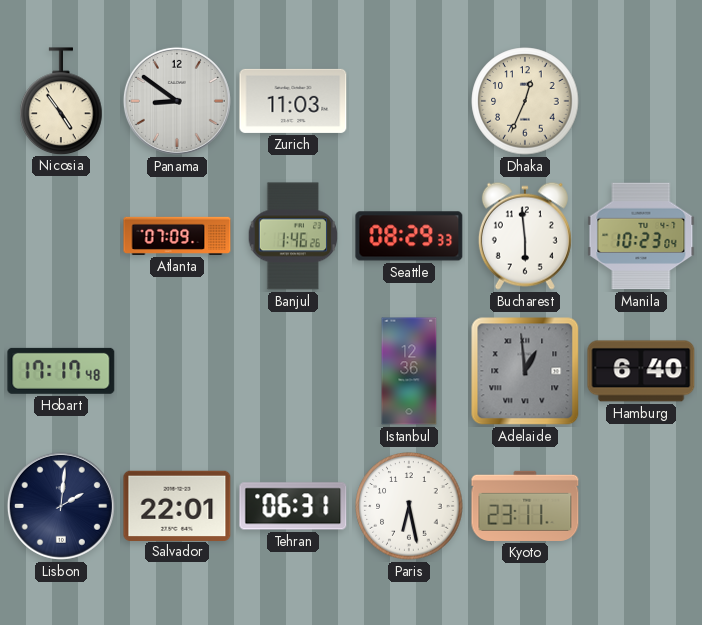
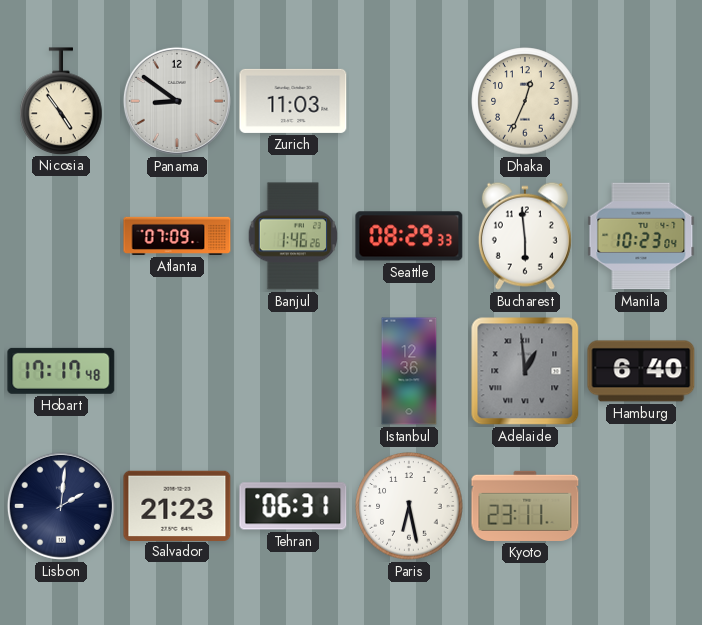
Salvador: 22:01 -> 21:23
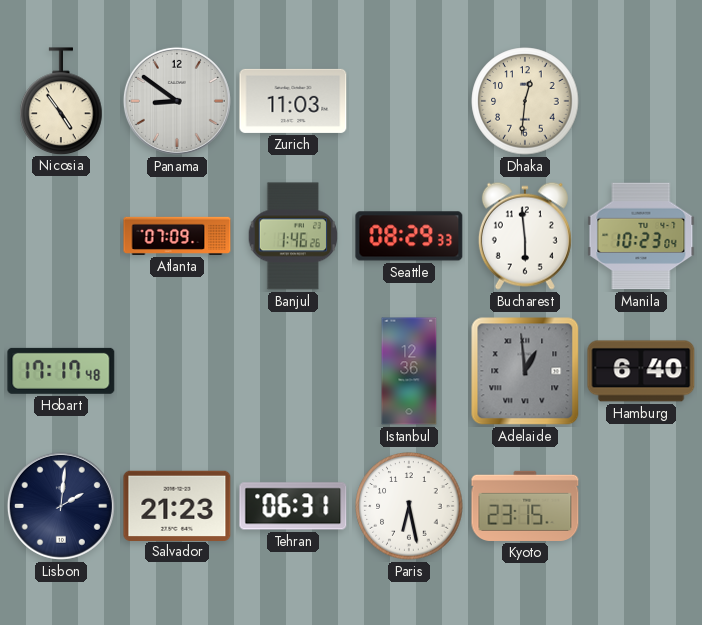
Dhaka: 12:34 -> 12:31
Kyoto: 23:11 -> 23:15
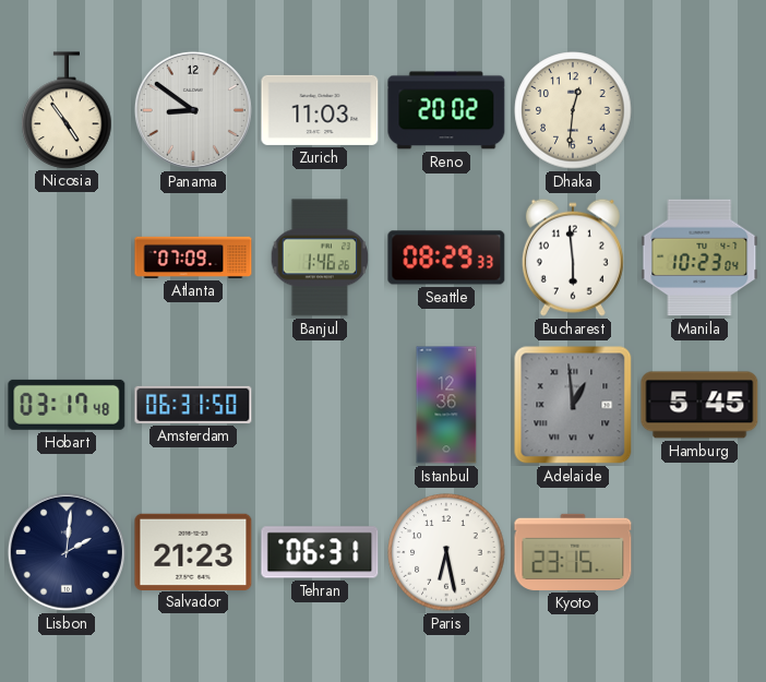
Reno: none -> 20:02
Hobart: 17:17 -> 03:17
Amsterdam: none -> 06:31
Hamburg: 6:40 -> 5:45
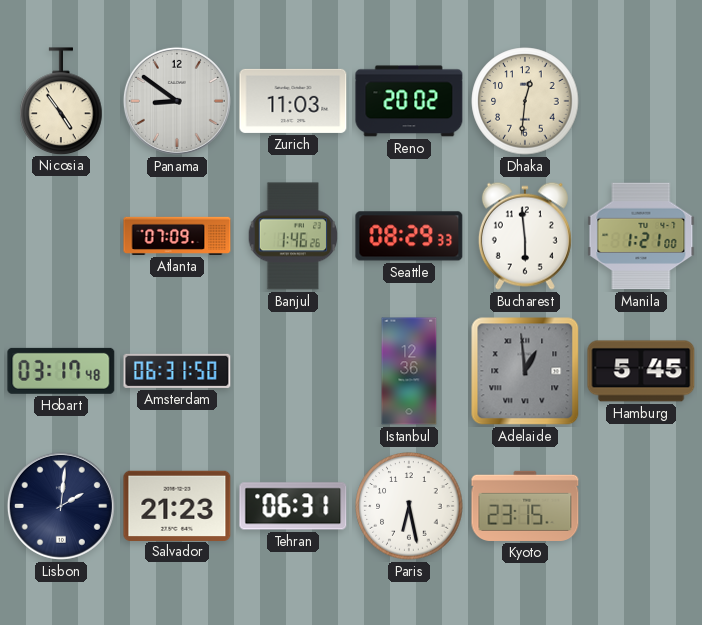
Manila: 10:23 -> 1:21
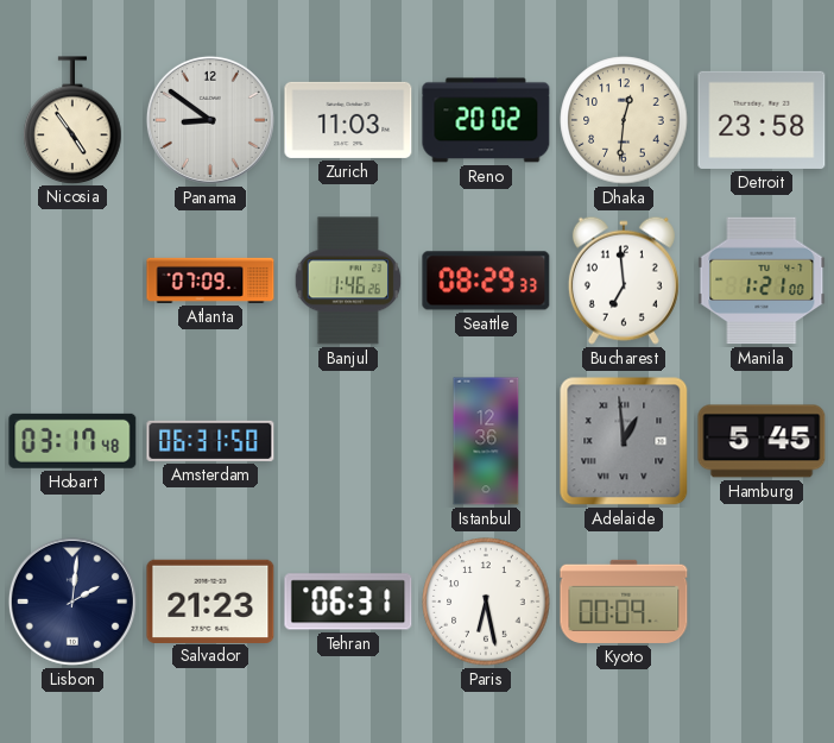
Detroit: none -> 23:58
Bucharest: 5:59 -> 6:59
Kyoto: 23:15 -> 00:09
